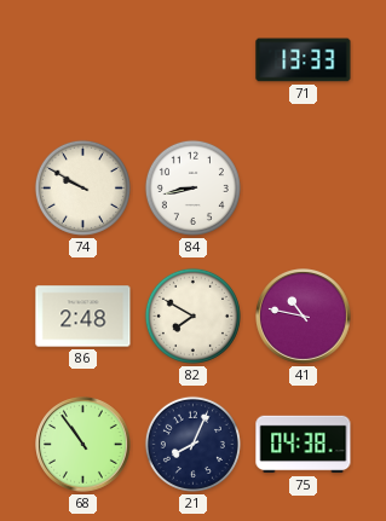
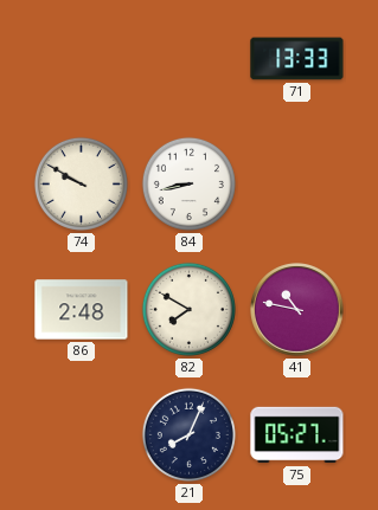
68: 10:54 -> none
75: 04:38 -> 05:27
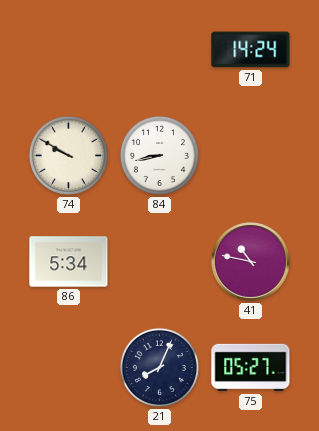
71: 13:33 -> 14:24
86: 2:48 -> 5:34
82: 7:50 -> none
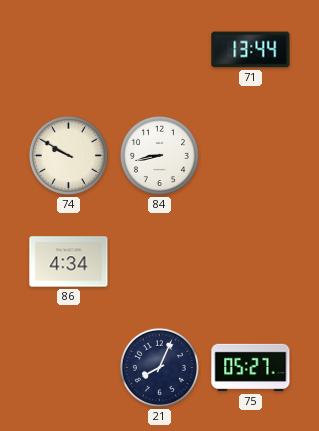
71: 14:24 -> 13:44
86: 5:34 -> 4:34
41: 10:47 -> none
